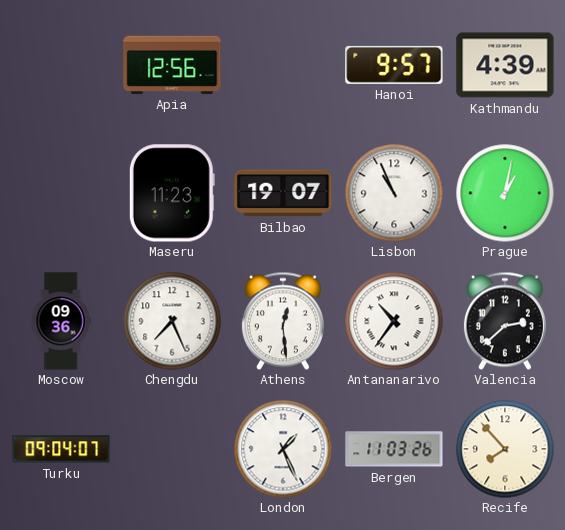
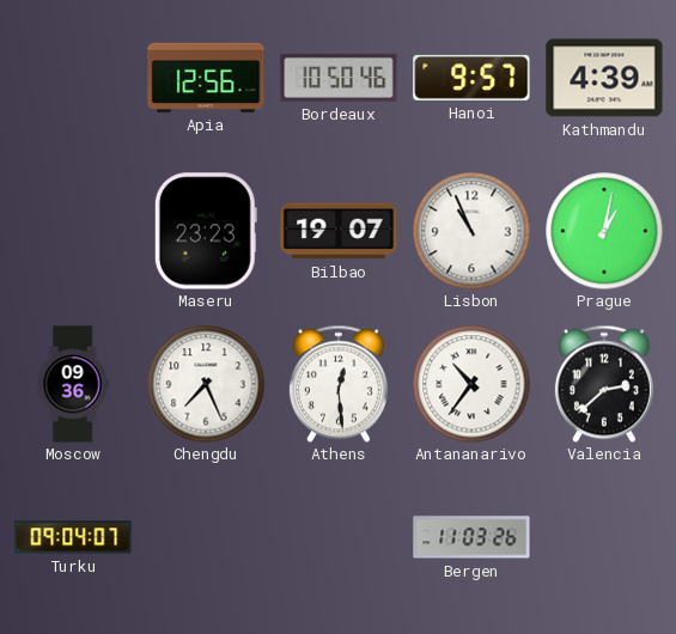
Bordeaux: none -> 10:50
Maseru: 11:23 -> 23:23
London: 1:26 -> none
Recife: 7:53 -> none
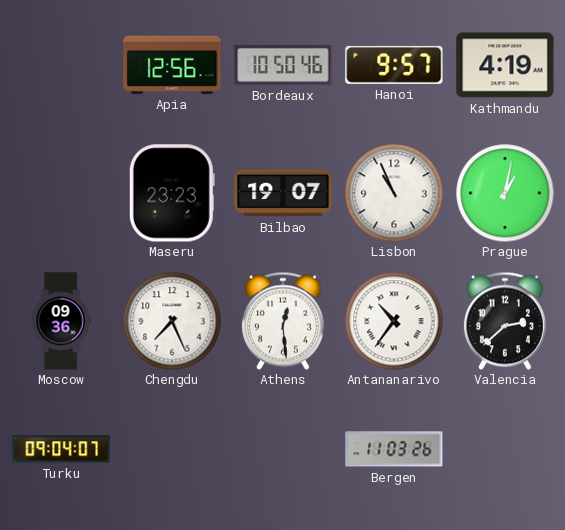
Kathmandu: 4:39 -> 4:19
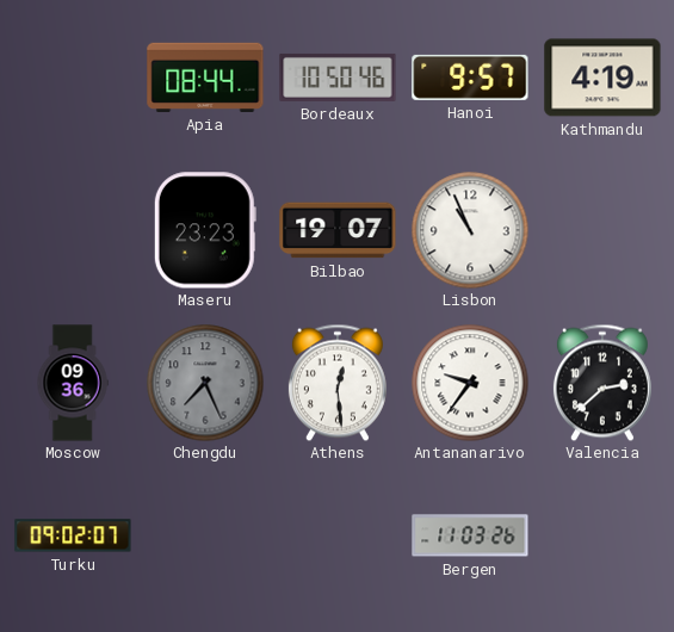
Apia: 12:56 -> 08:44
Prague: 1:02 -> none
Chengdu dial: white -> grey
Antananarivo: 10:36 -> 9:36
Turku: 09:04 -> 09:02
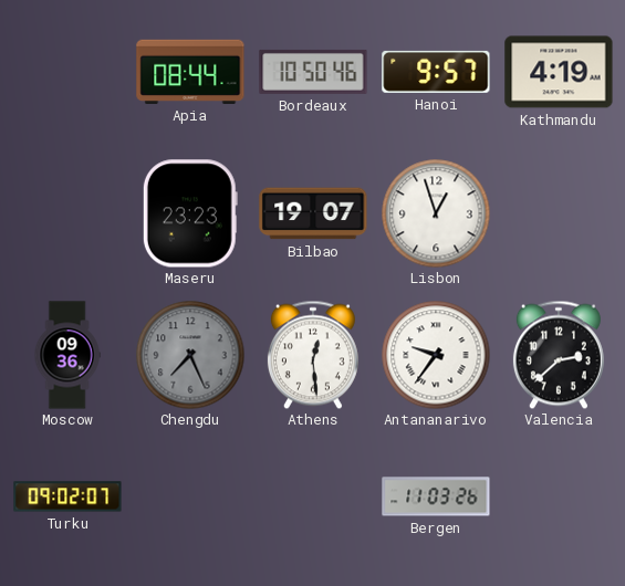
Lisbon: 10:56 -> 12:57
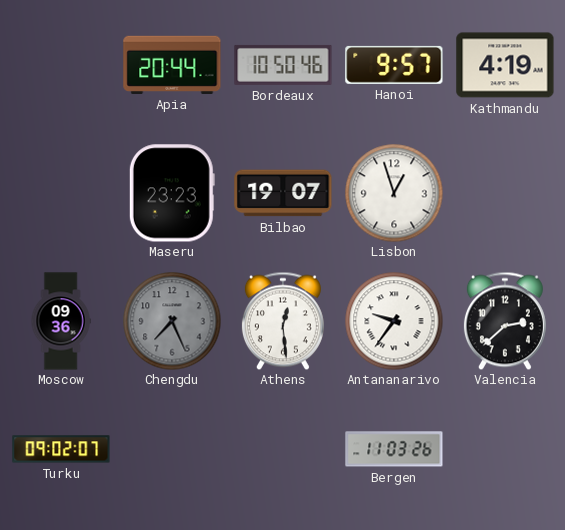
Apia: 08:44 -> 20:44
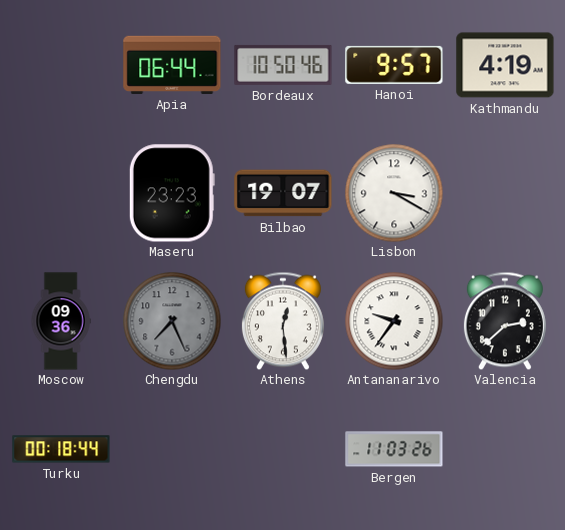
Apia: 20:44 -> 06:44
Lisbon: 12:57 -> 3:20
Turku: 09:02 -> 00:18
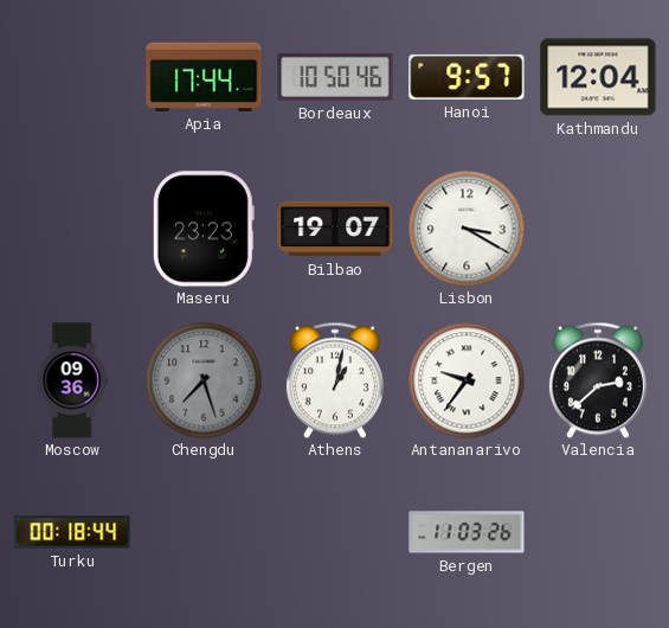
Apia: 06:44 -> 17:44
Kathmandu: 4:19 -> 12:04
Chengdu: 7:26 -> 7:27
Athens: 12:29 -> 1:02
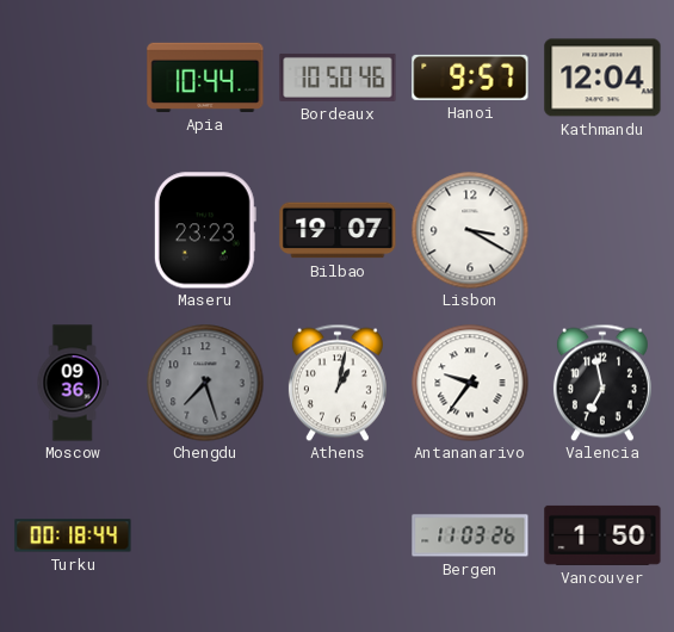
Apia: 17:44 -> 10:44
Valencia: 2:38 -> 6:58
Vancouver: none -> 1:50
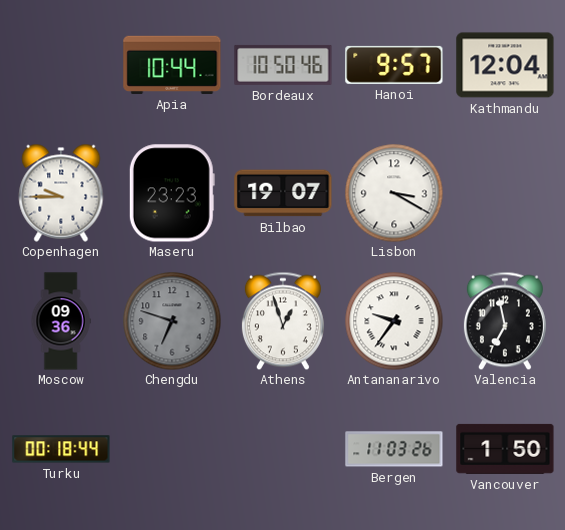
Copenhagen: none -> 9:45
Chengdu: 7:27 -> 6:48
Athens: 1:02 -> 12:57
